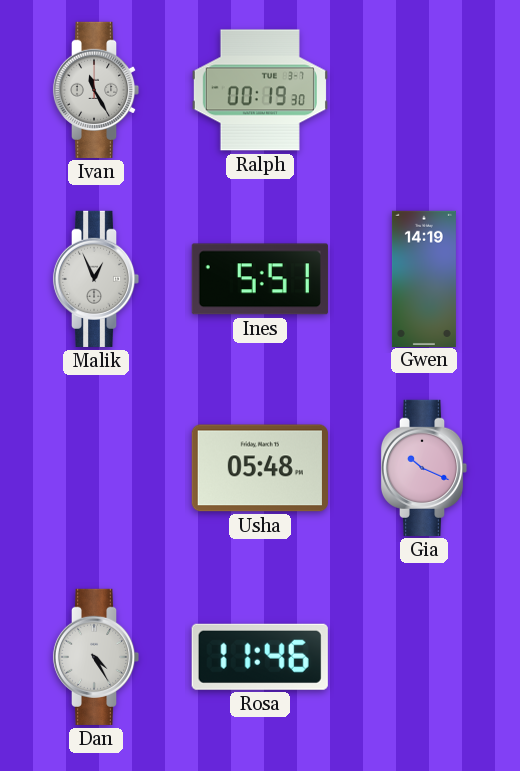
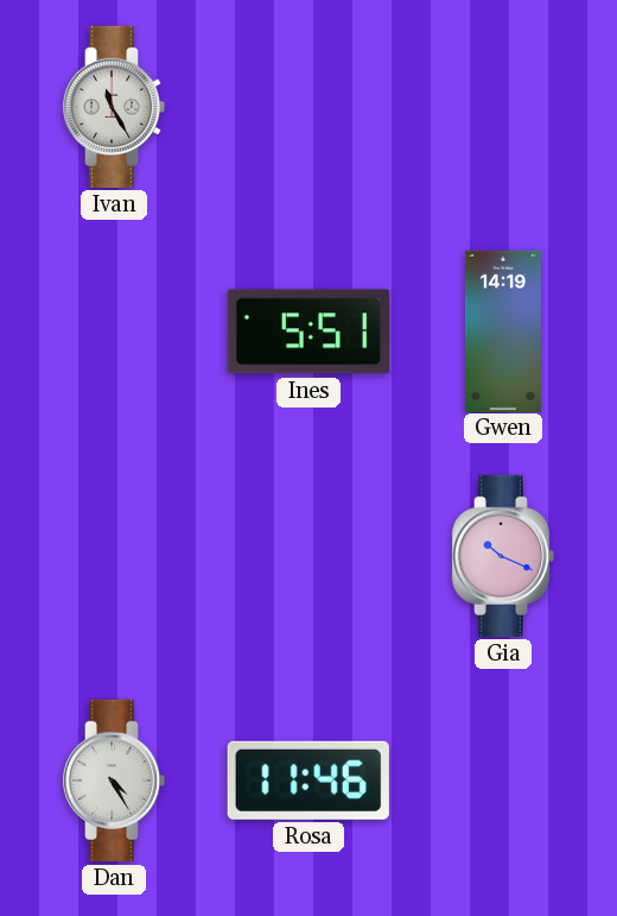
Ralph: 00:19 -> none
Malik: 12:56 -> none
Usha: 05:48 -> none
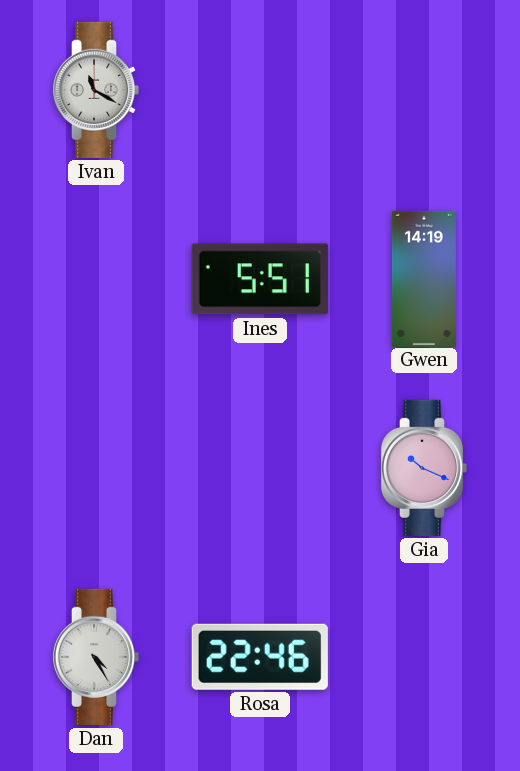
Ivan: 11:25 -> 11:20
Rosa: 11:46 -> 22:46
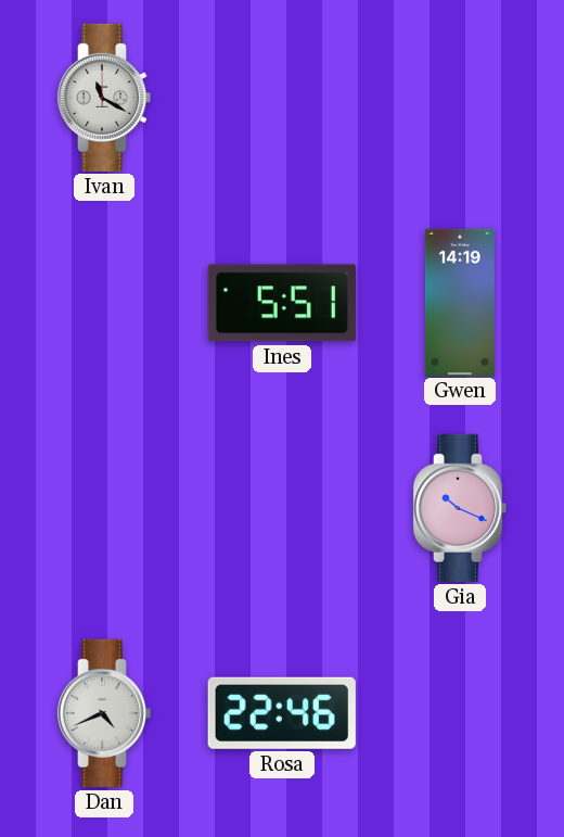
Dan: 4:25 -> 4:41
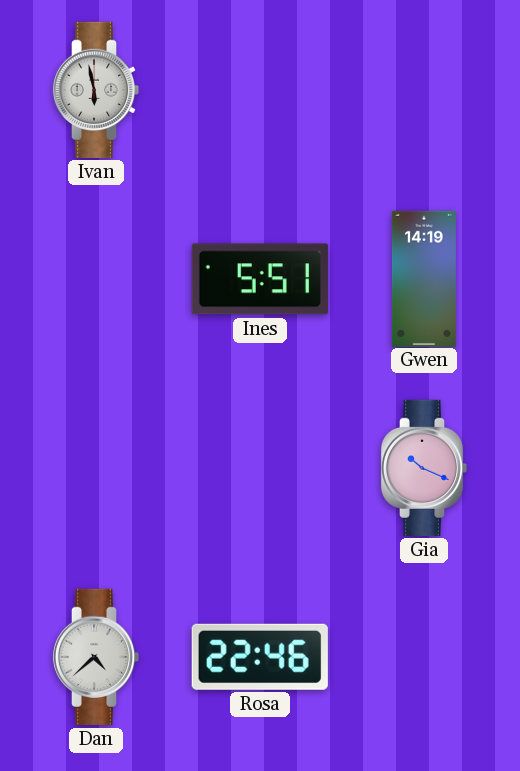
Ivan: 11:20 -> 5:58
Dan: 4:41 -> 4:38
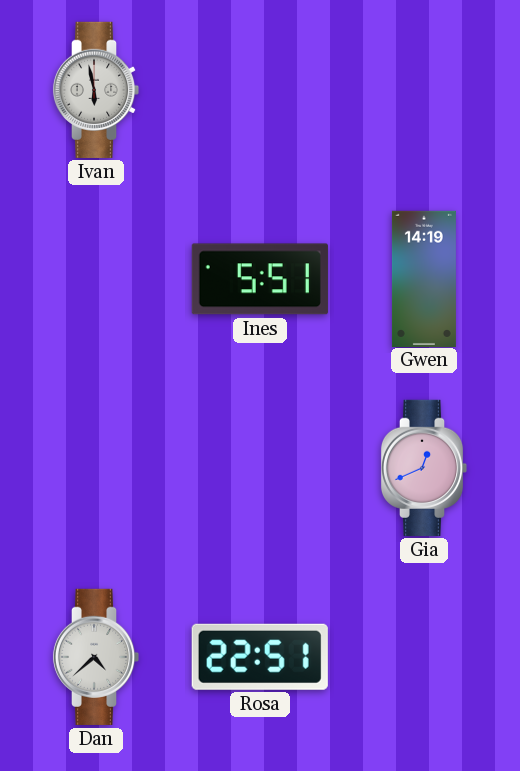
Gia: 10:19 -> 12:41
Rosa: 22:46 -> 22:51
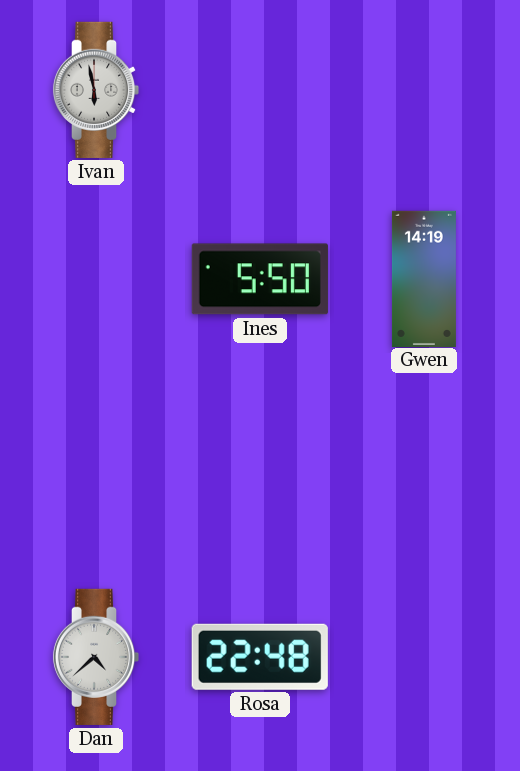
Ines: 5:51 -> 5:50
Gia: 12:41 -> none
Rosa: 22:51 -> 22:48
